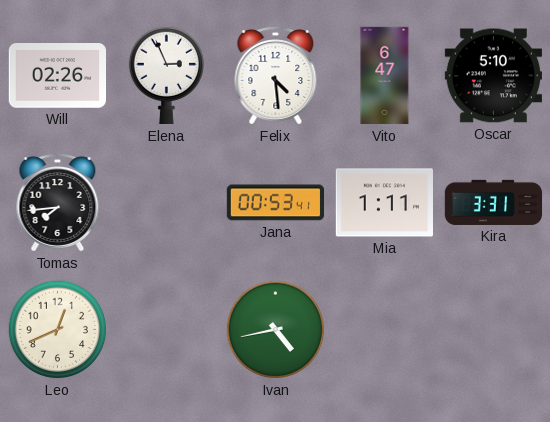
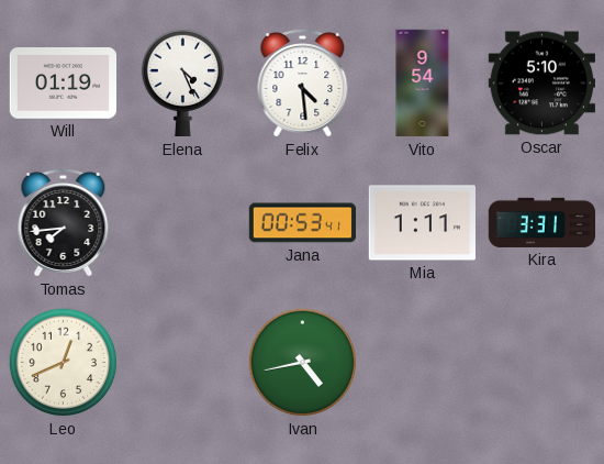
Will: 02:26 -> 01:19
Elena: 2:56 -> 4:26
Vito: 6:47 -> 9:54
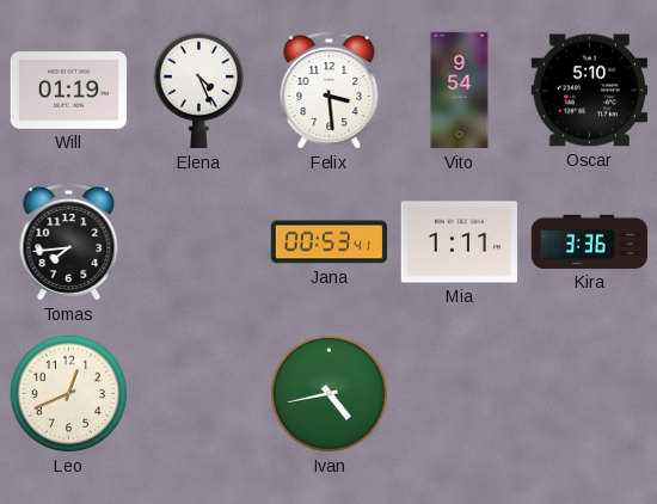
Felix: 4:29 -> 3:29
Kira: 3:31 -> 3:36
